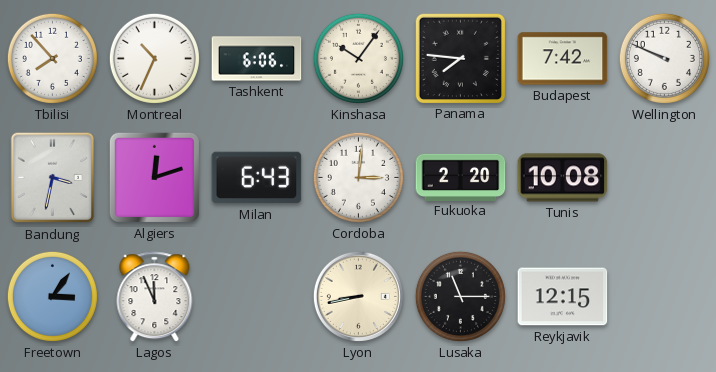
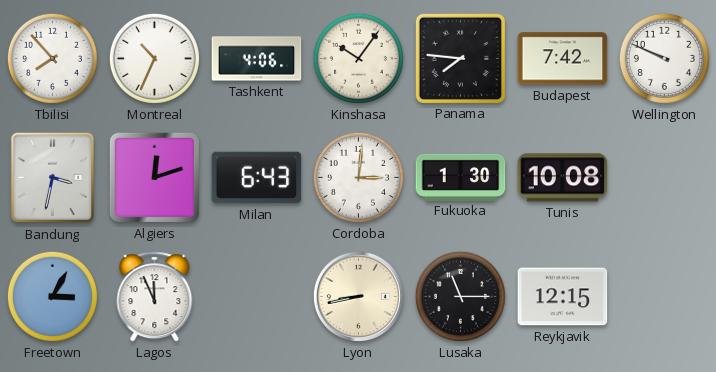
Tashkent: 6:06 -> 4:06
Fukuoka: 2:20 -> 1:30
Freetown: 3:06 -> 3:05
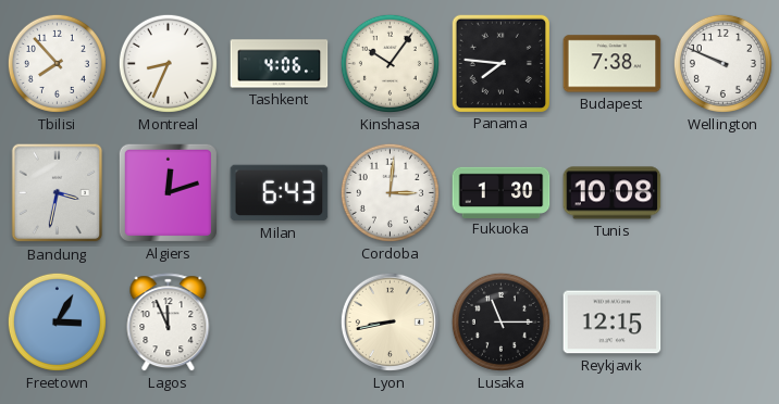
Montreal: 10:34 -> 8:34
Budapest: 7:42 -> 7:38
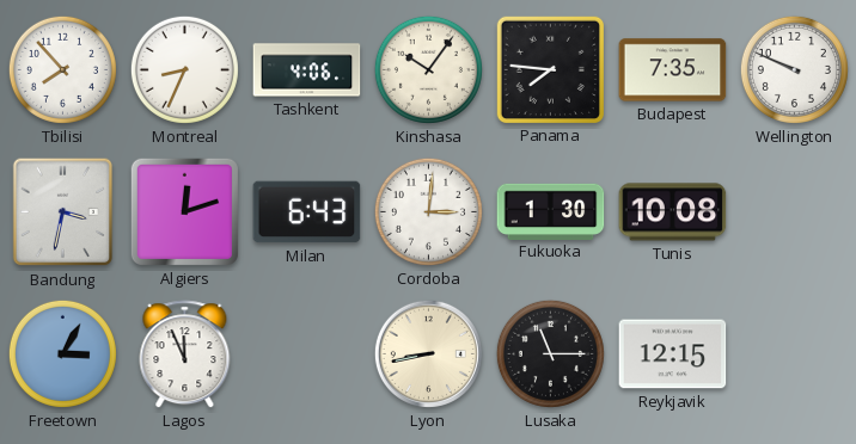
Budapest: 7:38 -> 7:35
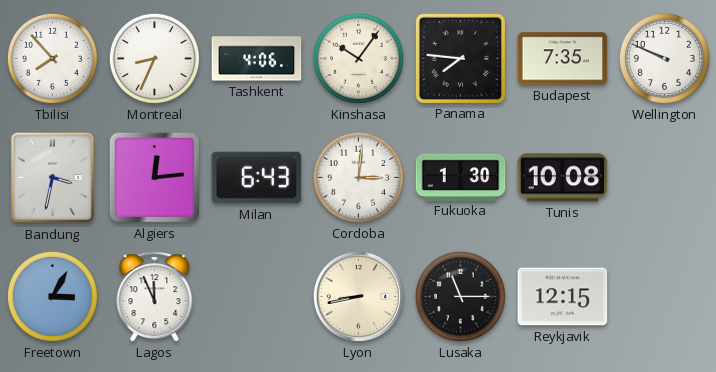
Algiers: 12:12 -> 12:14
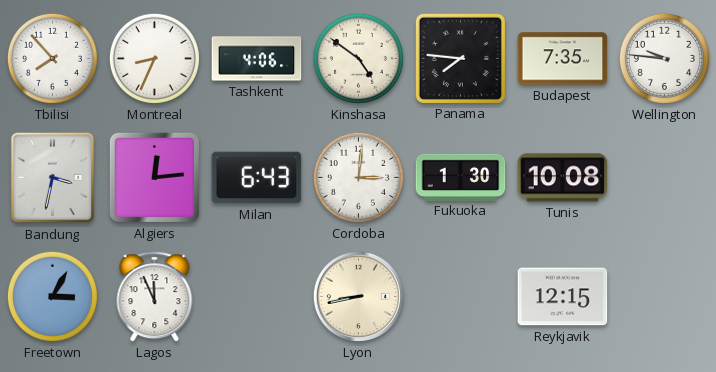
Kinshasa: 10:06 -> 4:51
Wellington: 9:49 -> 9:46
Lusaka: 11:15 -> none
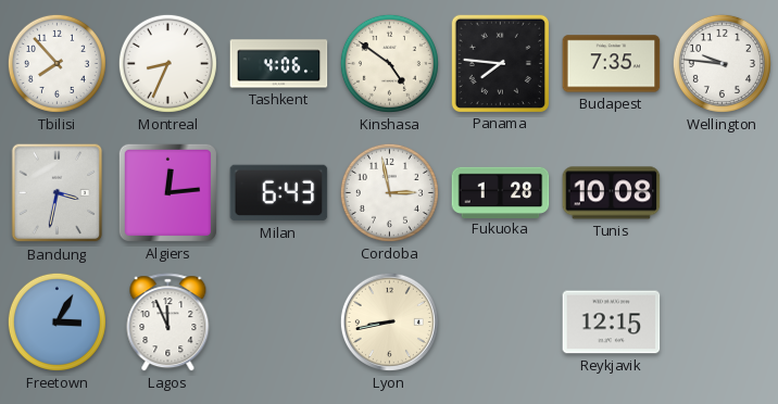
Cordoba: 3:01 -> 2:58
Fukuoka: 1:30 -> 1:28
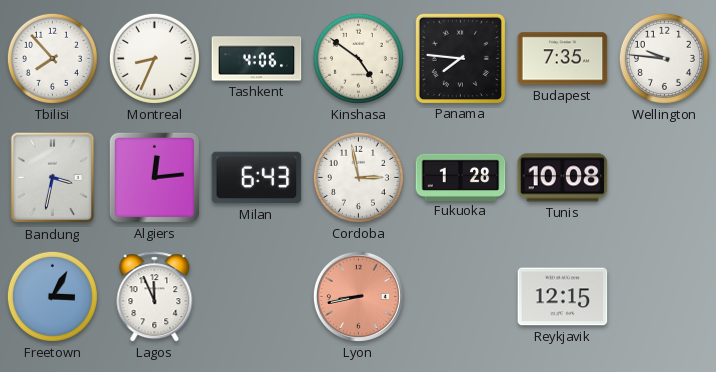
Lyon dial: cream -> salmon
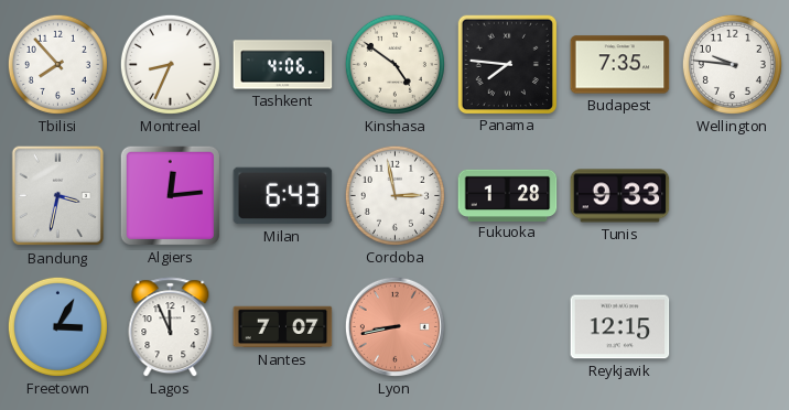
Tunis: 10:08 -> 9:33
Nantes: none -> 7:07
